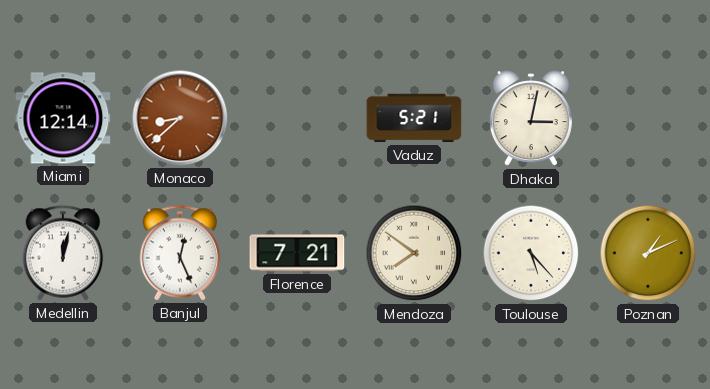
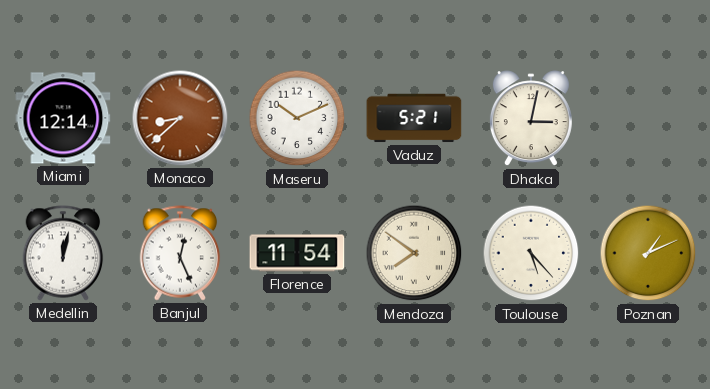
Maseru: none -> 10:11
Florence: 7:21 -> 11:54
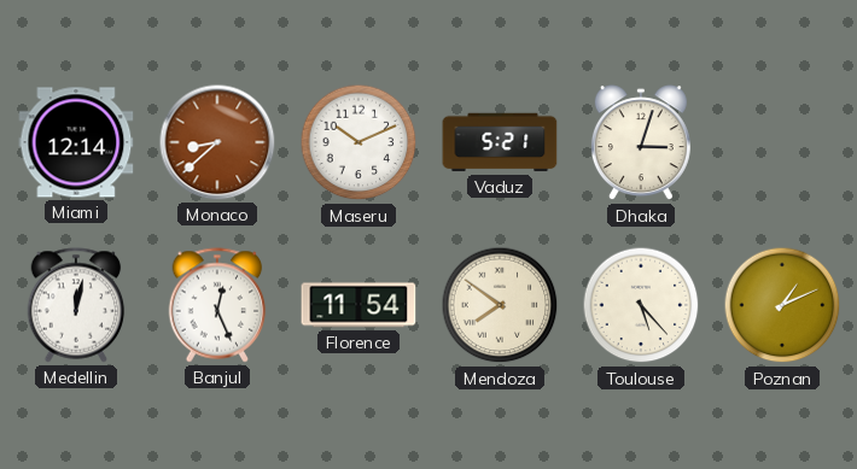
Dhaka: 3:02 -> 3:03
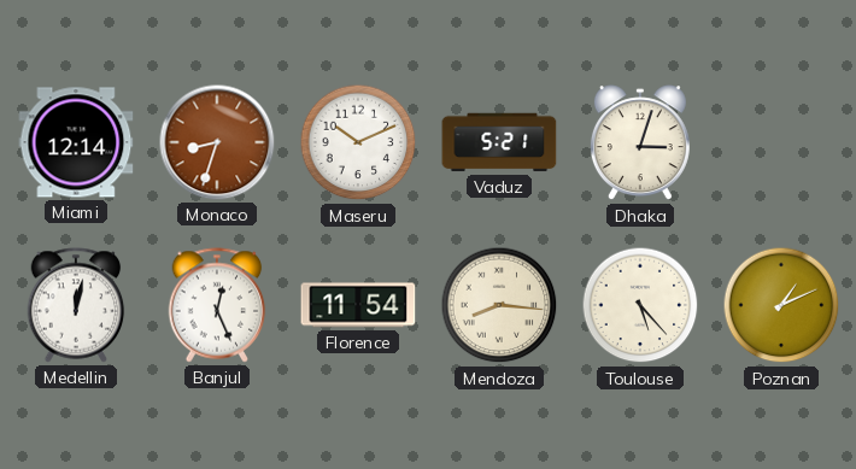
Monaco: 8:38 -> 8:33
Mendoza: 7:51 -> 8:16
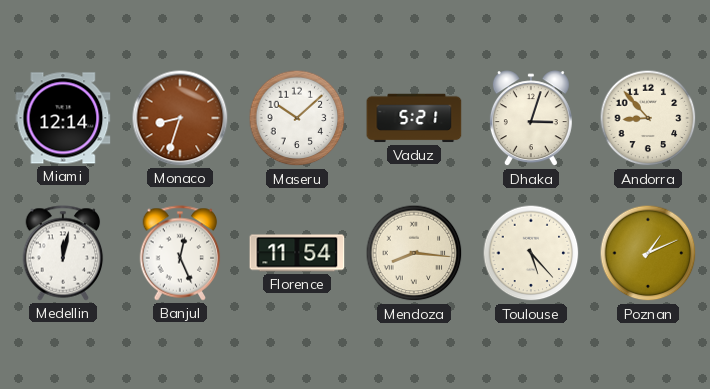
Maseru: 10:11 -> 10:08
Andorra: none -> 8:53
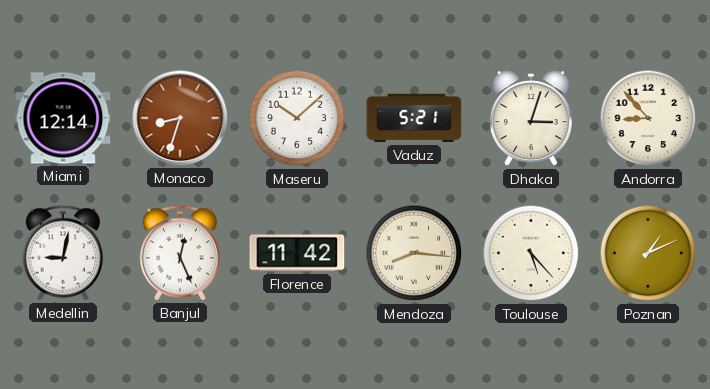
Medellin: 12:02 -> 9:02
Florence: 11:54 -> 11:42
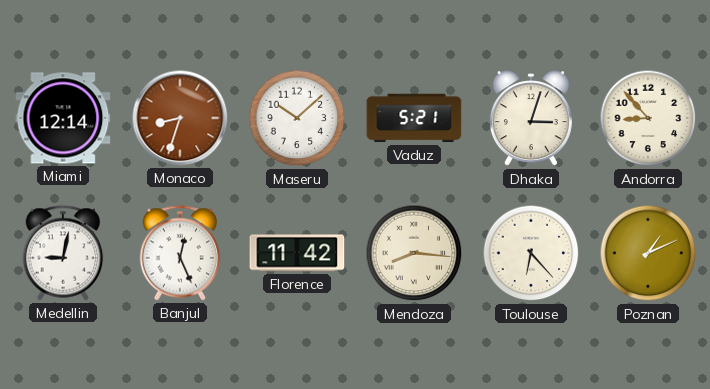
Toulouse: 5:23 -> 6:23
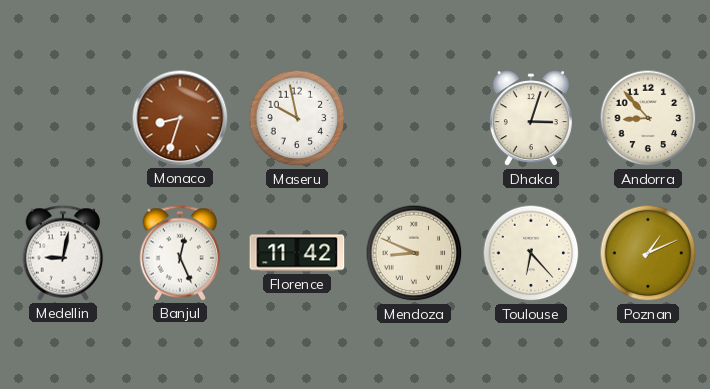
Miami: 12:14 -> none
Maseru: 10:08 -> 9:58
Vaduz: 5:21 -> none
Mendoza: 8:16 -> 8:49
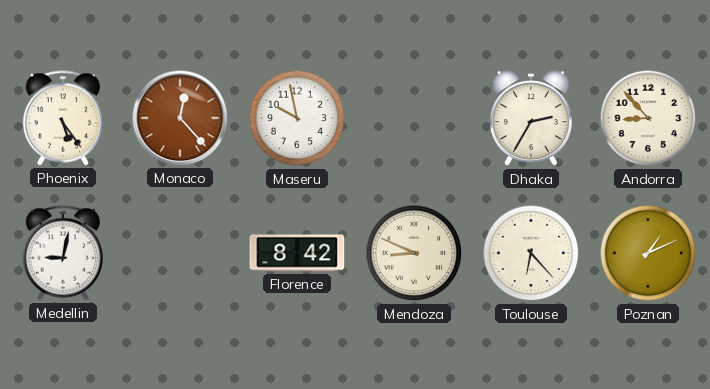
Phoenix: none -> 5:24
Monaco: 8:33 -> 12:23
Dhaka: 3:03 -> 2:35
Banjul: 12:26 -> none
Florence: 11:42 -> 8:42
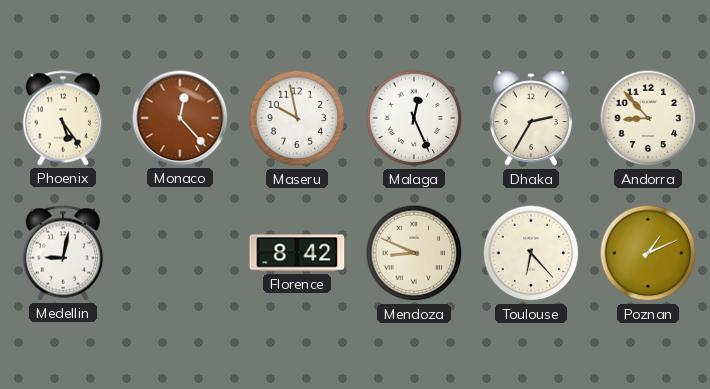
Malaga: none -> 12:26
